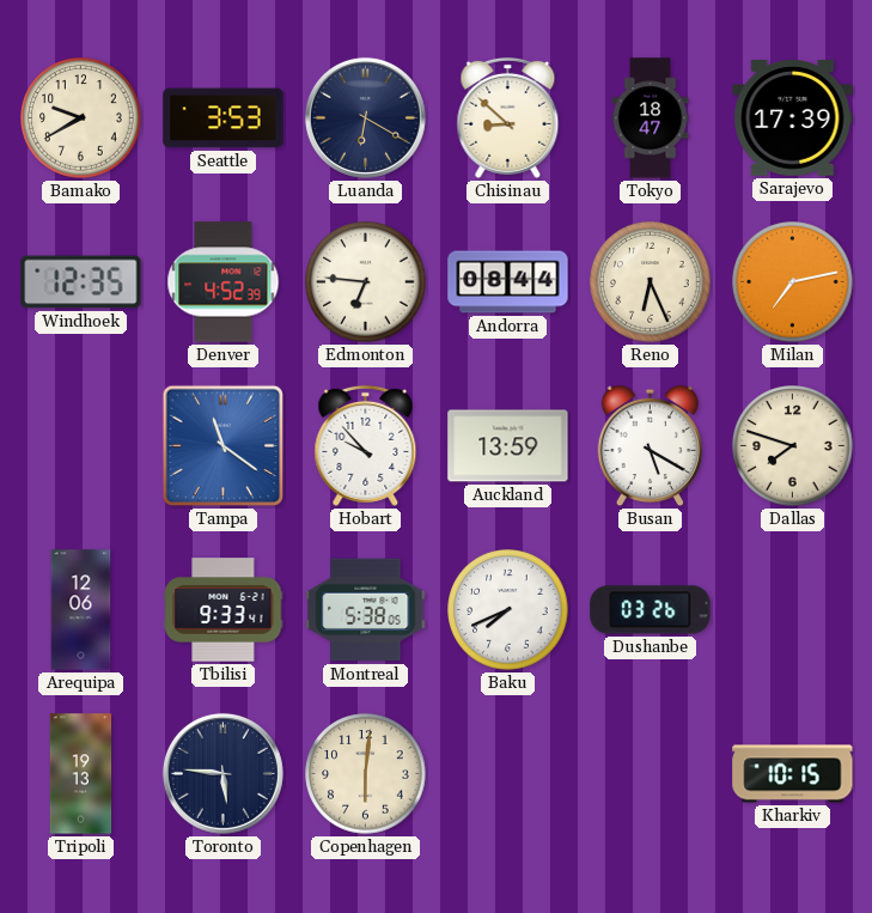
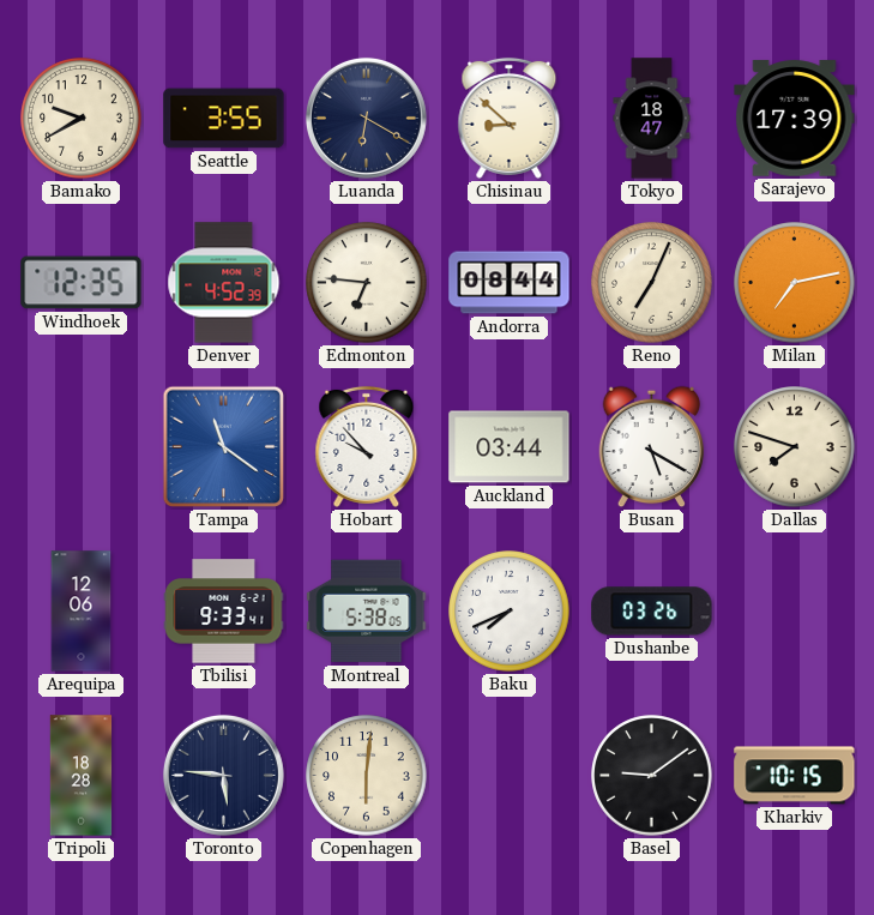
Seattle: 3:53 -> 3:55
Reno: 6:26 -> 7:04
Auckland: 13:59 -> 03:44
Tripoli: 19:13 -> 18:28
Basel: none -> 9:09
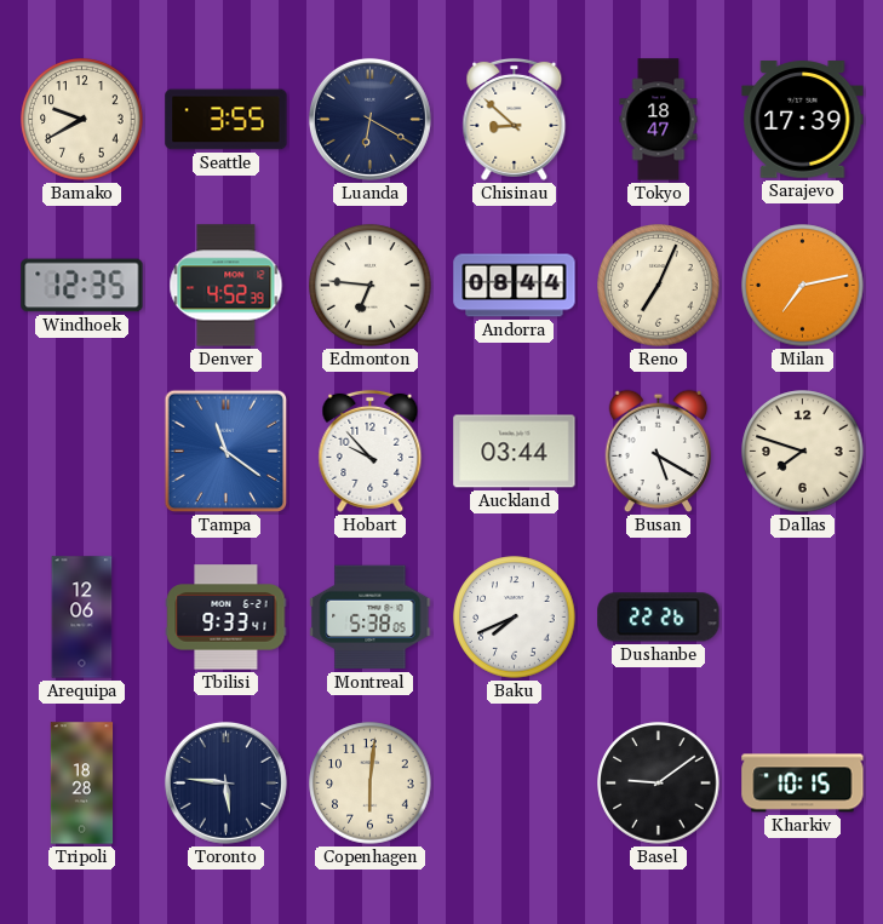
Dushanbe: 03:26 -> 22:26
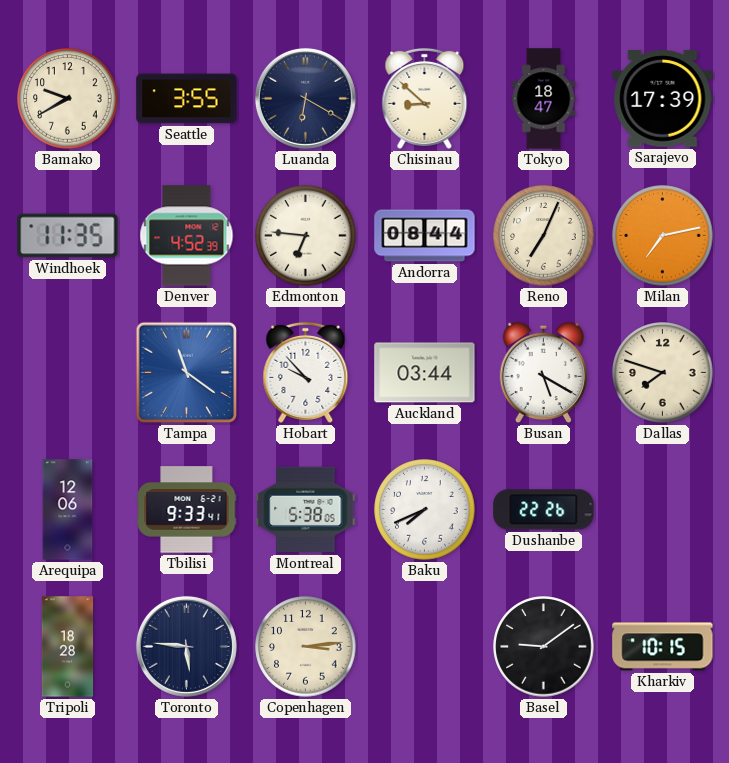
Windhoek: 12:35 -> 11:35
Copenhagen: 6:01 -> 3:14
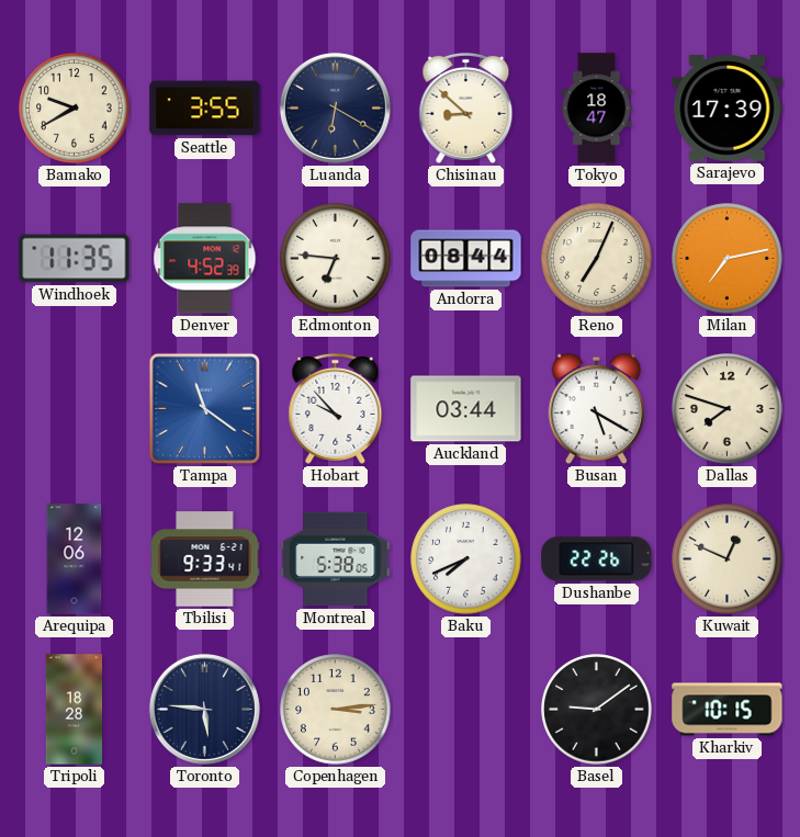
Kuwait: none -> 12:49
